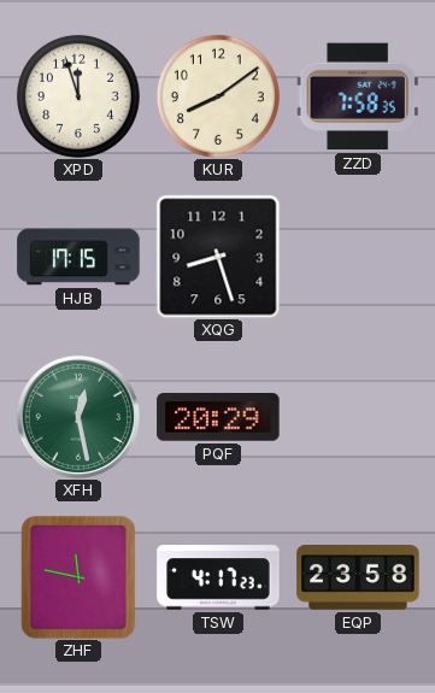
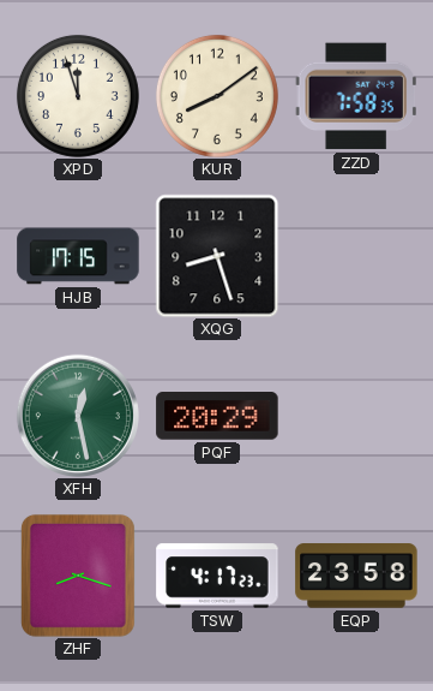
ZHF: 11:47 -> 8:18
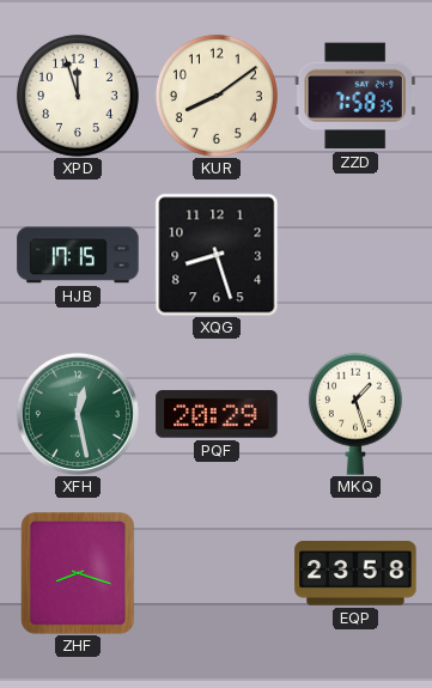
MKQ: none -> 1:27
TSW: 4:17 -> none
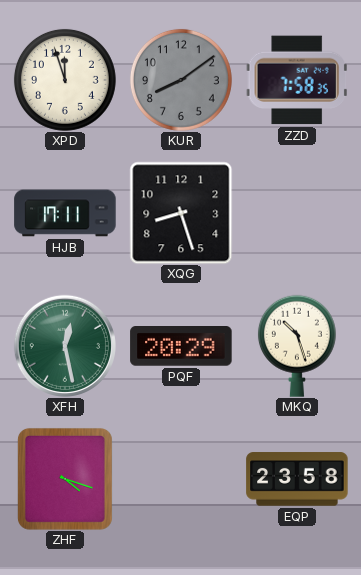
KUR dial: cream -> grey
HJB: 17:15 -> 17:11
MKQ: 1:27 -> 10:27
ZHF: 8:18 -> 4:18
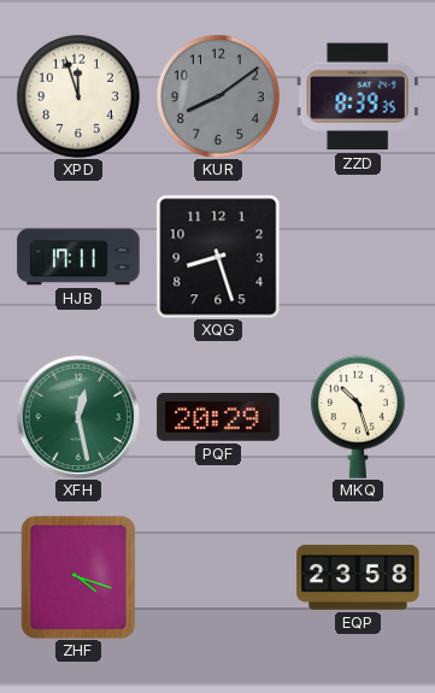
ZZD: 7:58 -> 8:39
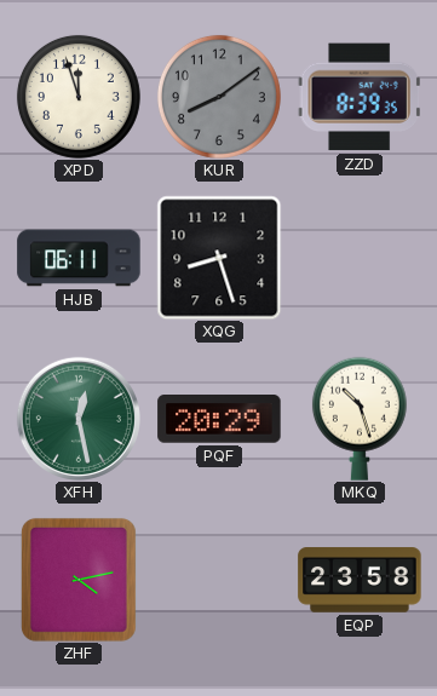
HJB: 17:11 -> 06:11
ZHF: 4:18 -> 4:13
